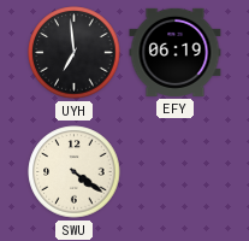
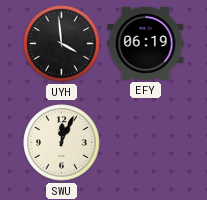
UYH: 6:59 -> 3:59
SWU: 4:21 -> 12:04
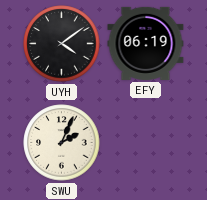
UYH: 3:59 -> 4:09
SWU: 12:04 -> 2:04
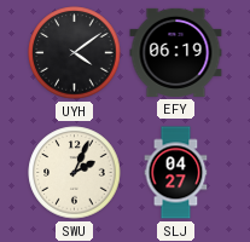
SLJ: none -> 04:27
